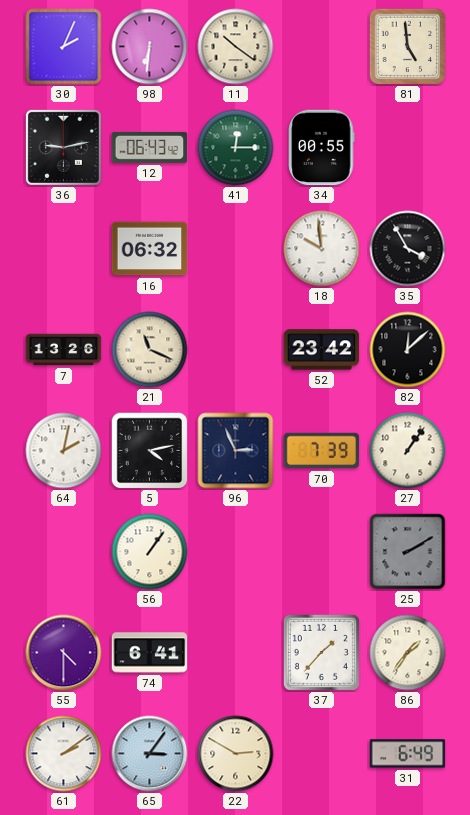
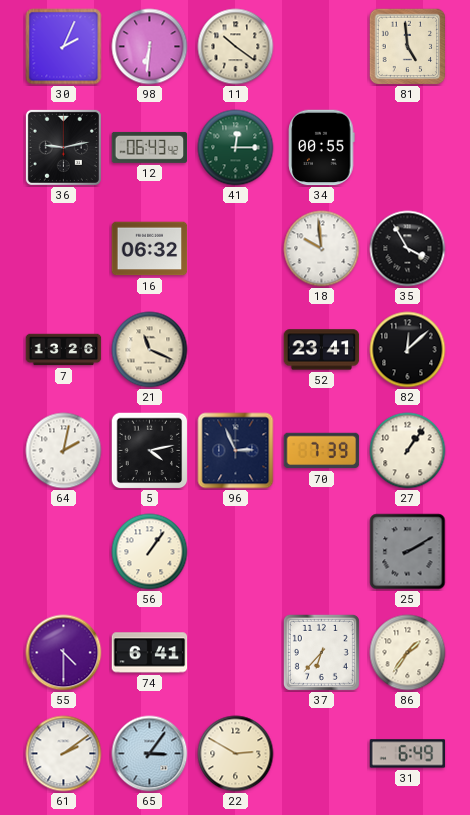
52: 23:42 -> 23:41
37: 1:37 -> 6:37
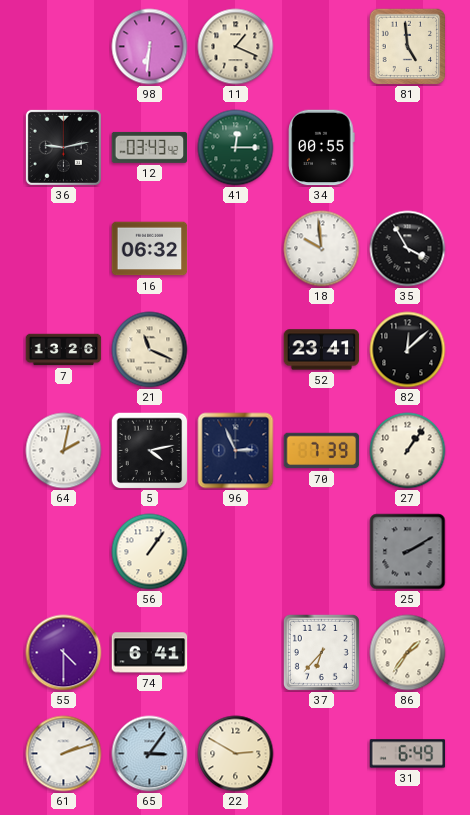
30: 2:04 -> none
11: 10:21 -> 1:19
12: 06:43 -> 03:43
61: 2:09 -> 2:12
